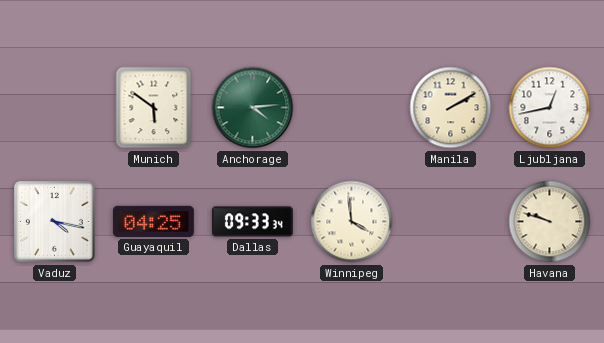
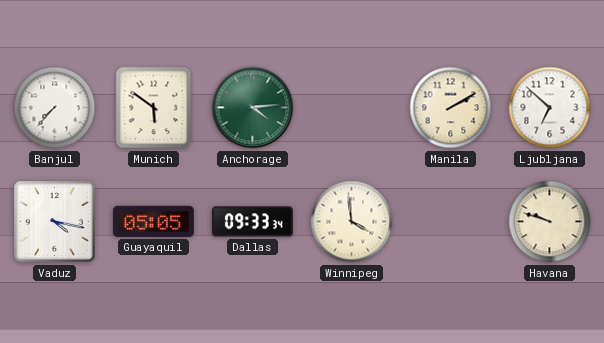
Banjul: none -> 7:37
Ljubljana: 12:43 -> 6:52
Guayaquil: 04:25 -> 05:05
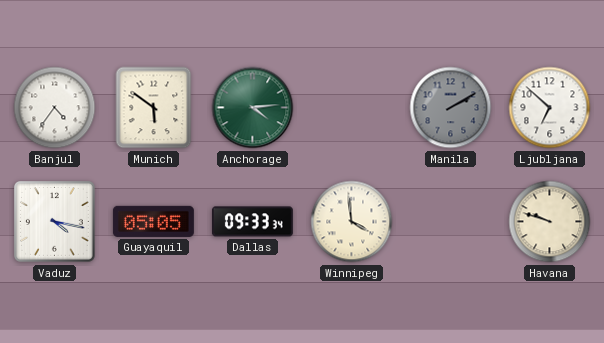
Banjul: 7:37 -> 4:36
Manila dial: cream -> grey
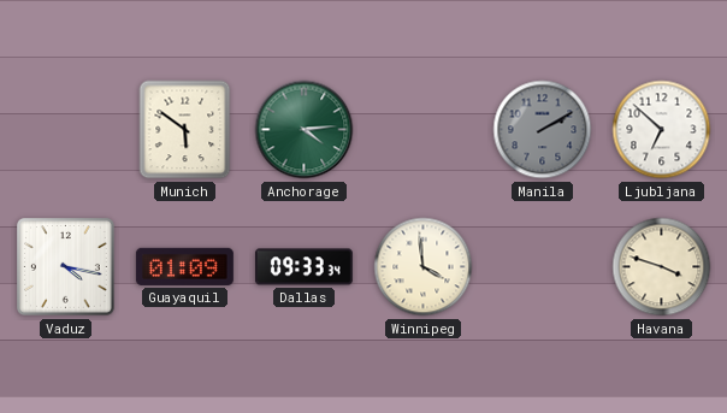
Banjul: 4:36 -> none
Guayaquil: 05:05 -> 01:09
Havana: 9:48 -> 3:48
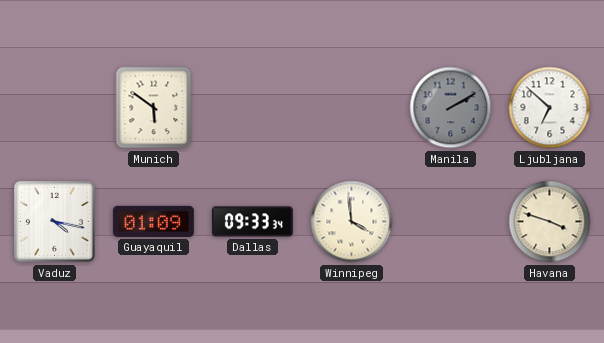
Anchorage: 4:14 -> none
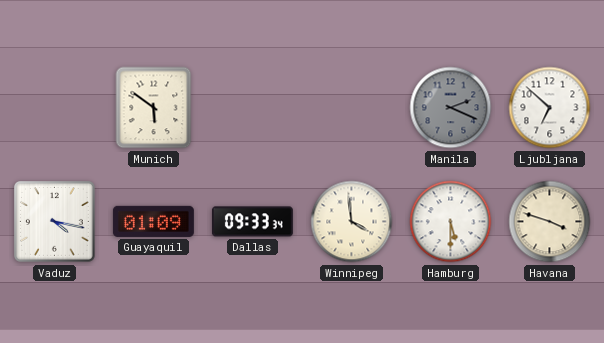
Manila: 2:10 -> 2:19
Hamburg: none -> 5:30
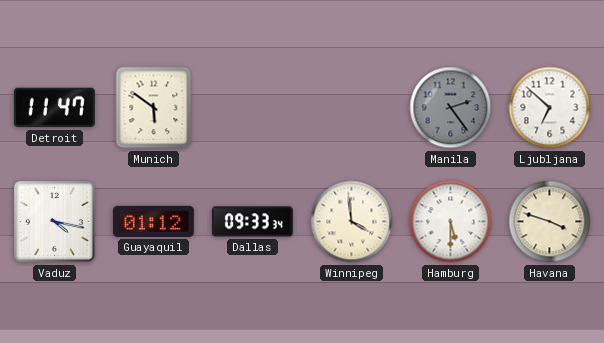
Detroit: none -> 11:47
Manila: 2:19 -> 2:24
Guayaquil: 01:09 -> 01:12
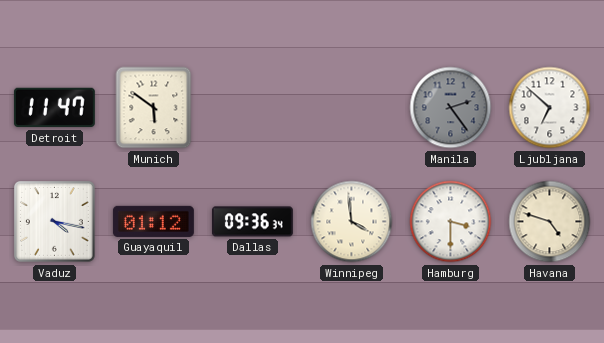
Dallas: 09:33 -> 09:36
Hamburg: 5:30 -> 3:30
Havana: 3:48 -> 4:48
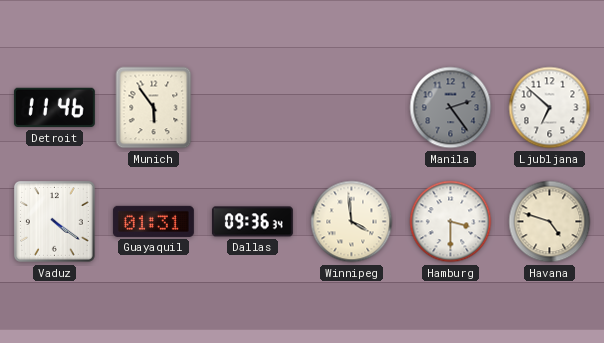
Detroit: 11:47 -> 11:46
Munich: 5:51 -> 5:54
Vaduz: 4:17 -> 4:21
Guayaquil: 01:12 -> 01:31
